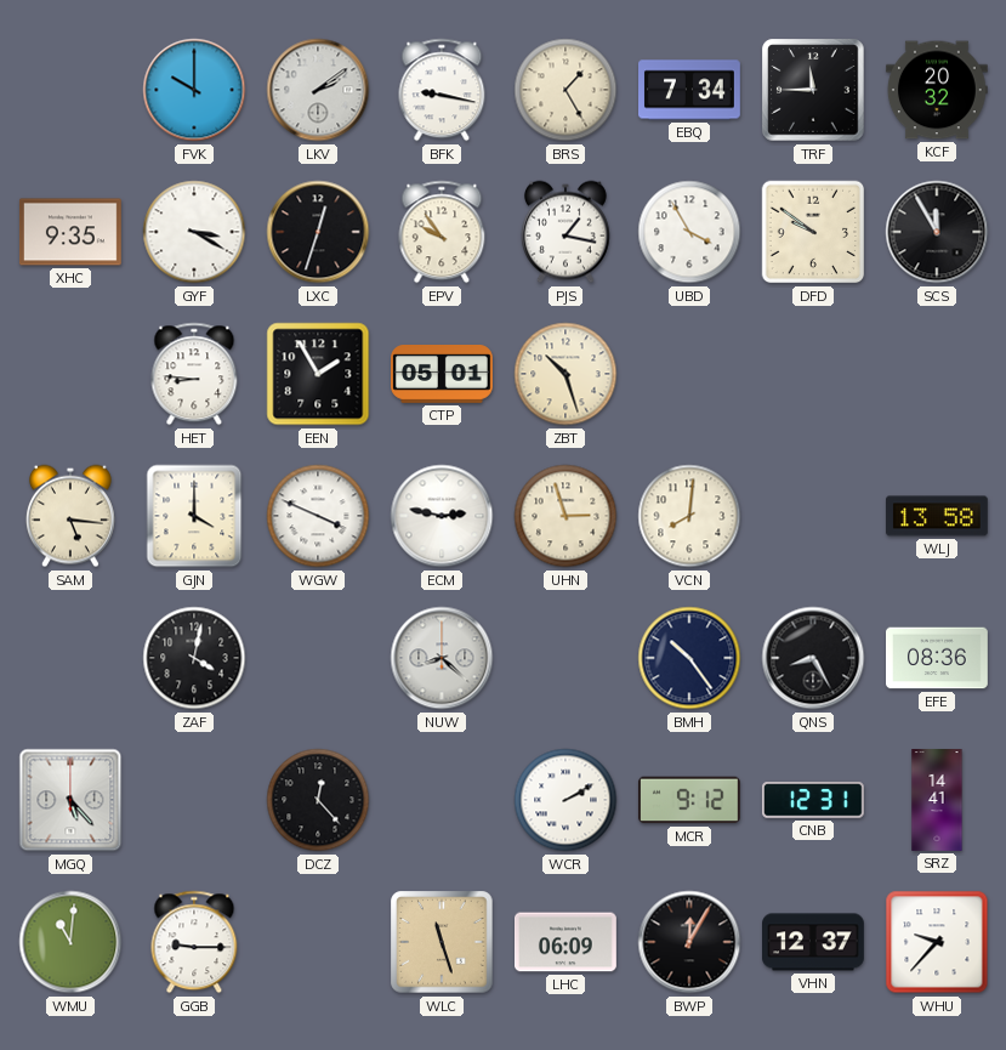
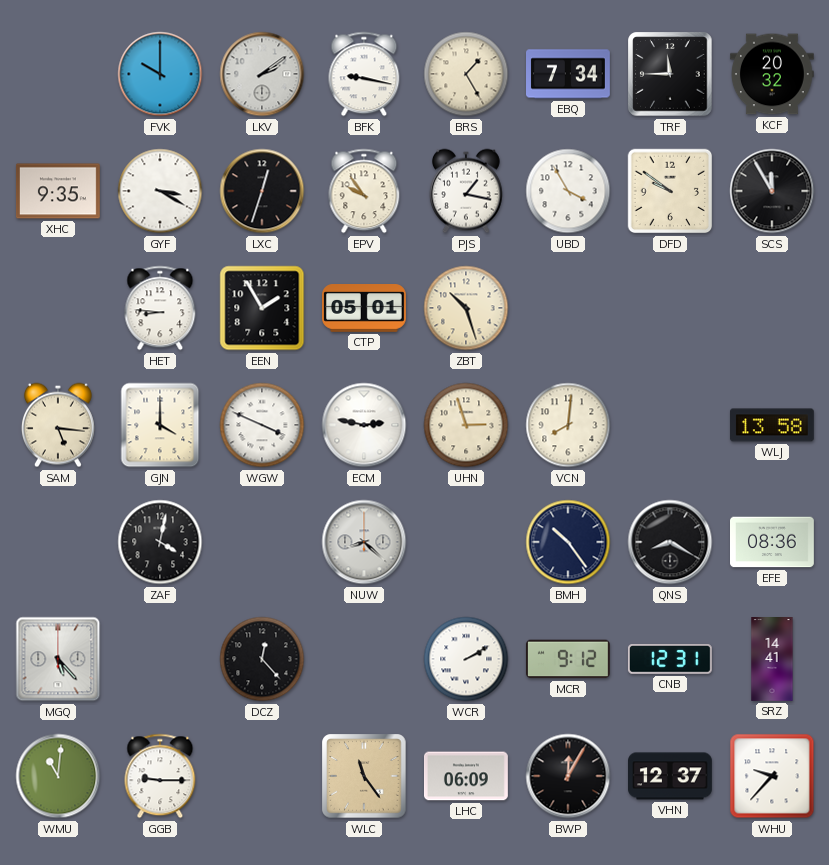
QNS: 8:25 -> 8:20
WLC: 11:27 -> 11:24
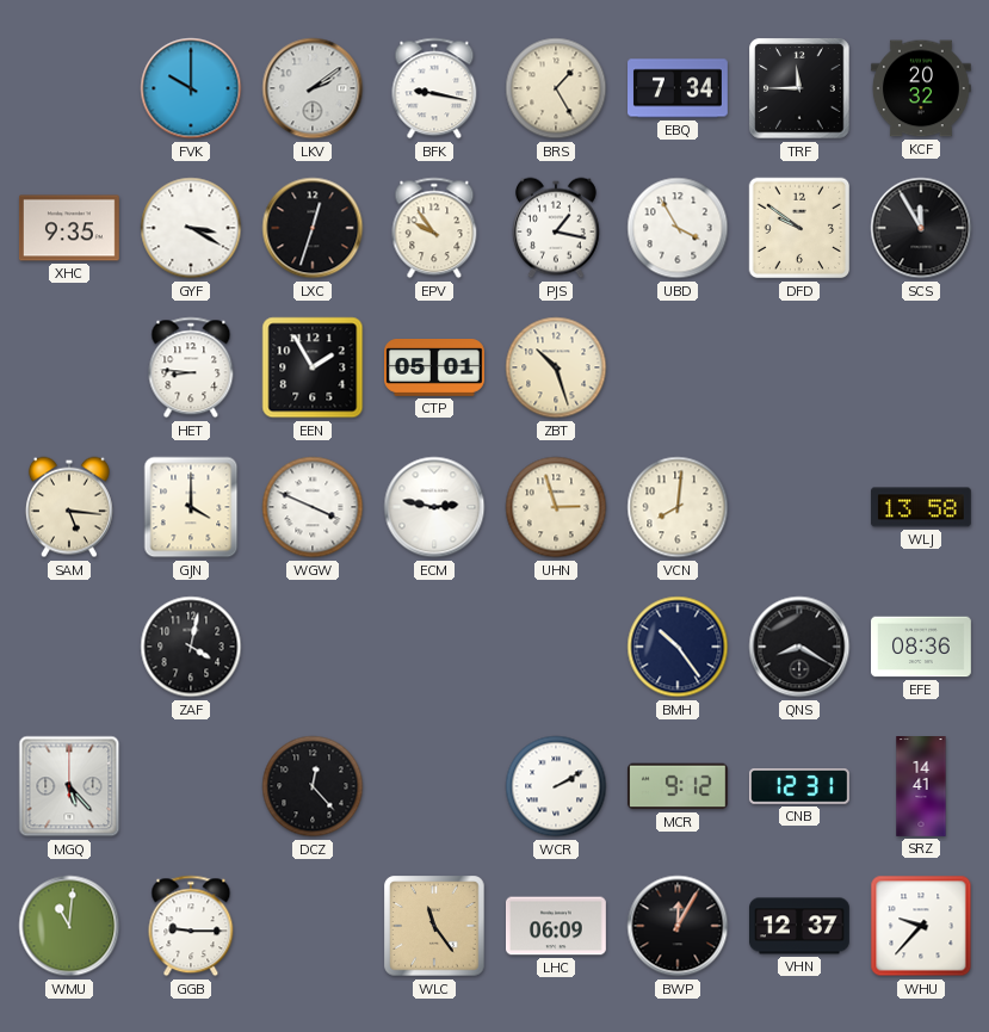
NUW: 8:22 -> none
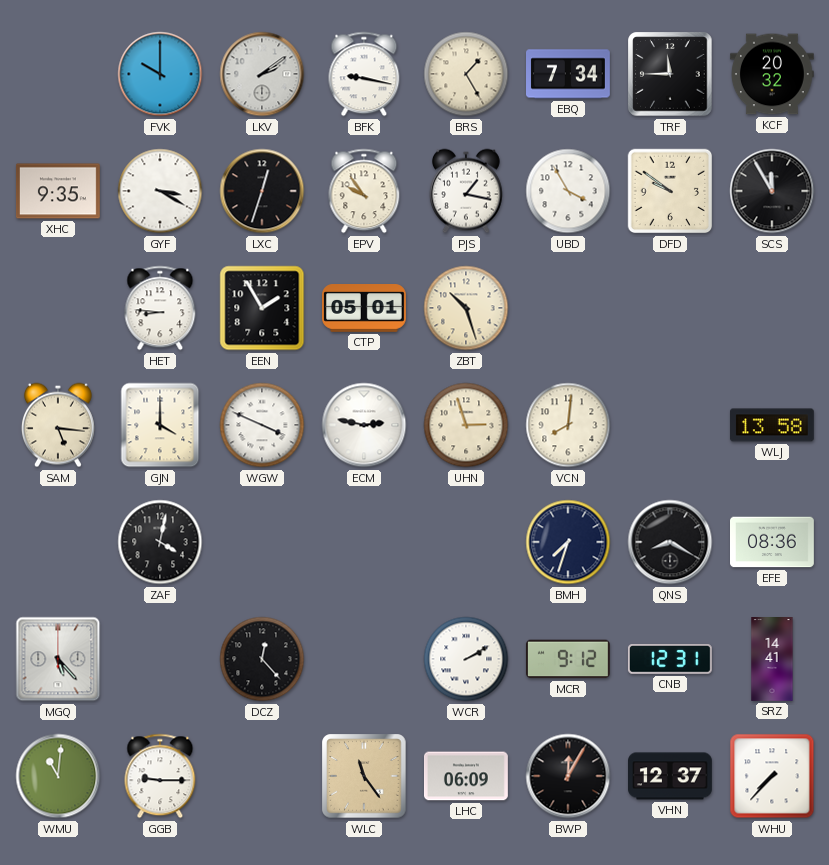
BMH: 10:24 -> 7:33
WHU: 9:37 -> 7:37
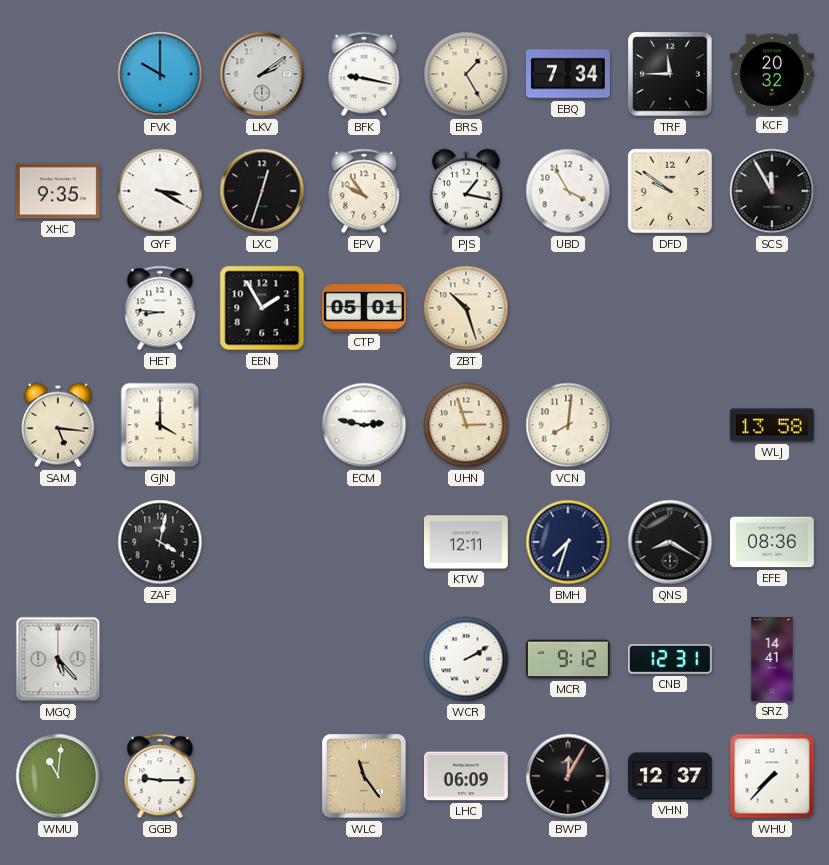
WGW: 3:49 -> none
KTW: none -> 12:11
DCZ: 12:23 -> none
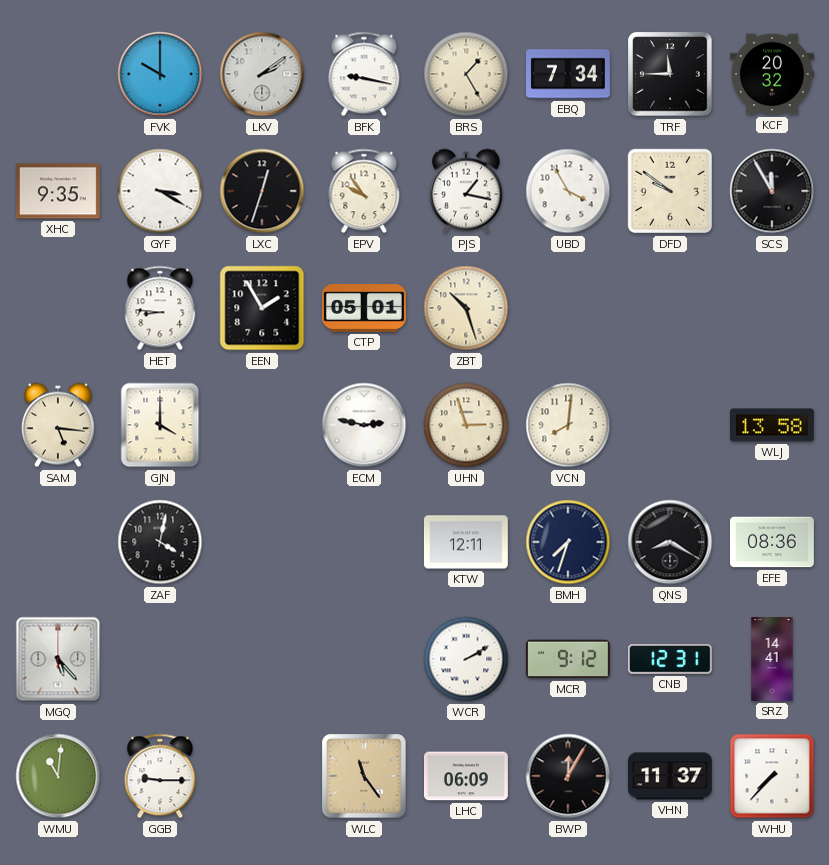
VHN: 12:37 -> 11:37
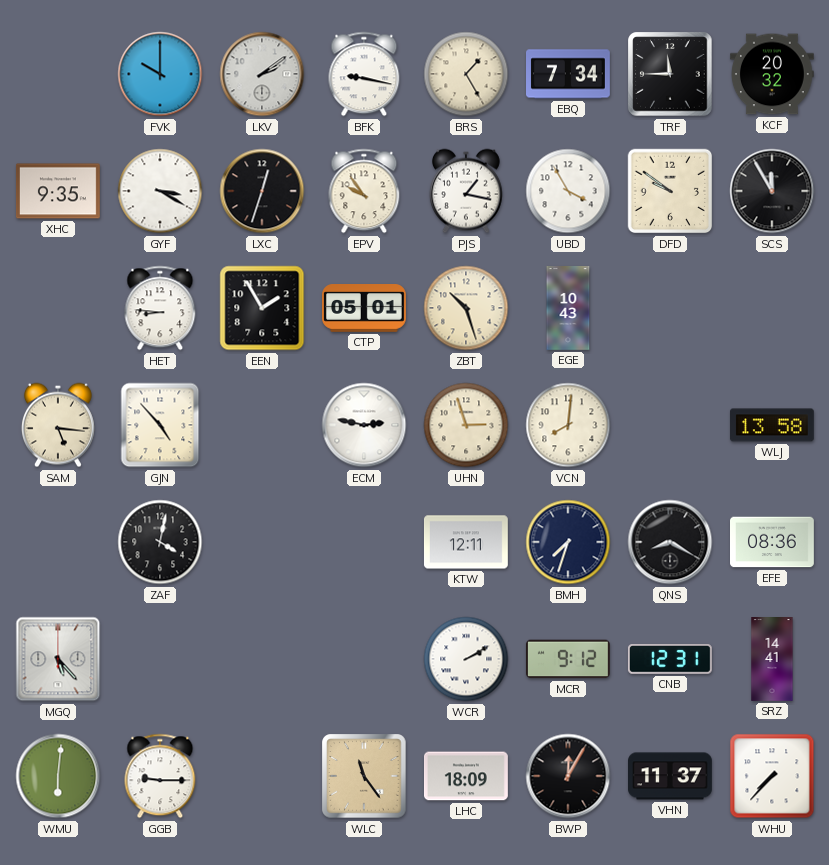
EGE: none -> 10:43
GJN: 4:00 -> 4:53
WMU: 11:01 -> 6:01
LHC: 06:09 -> 18:09
